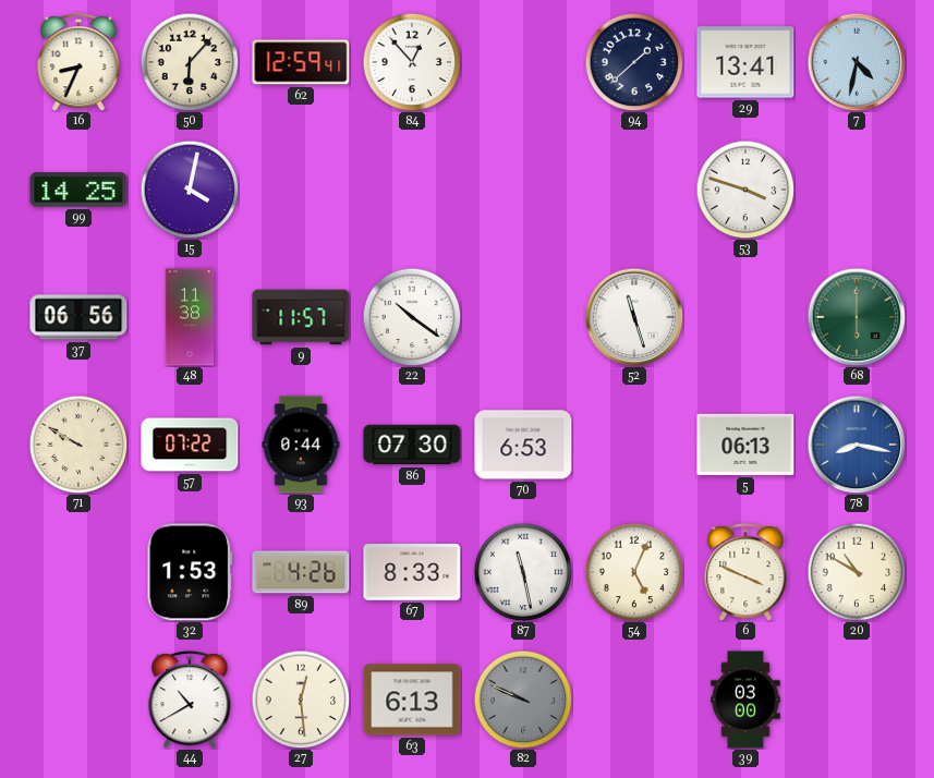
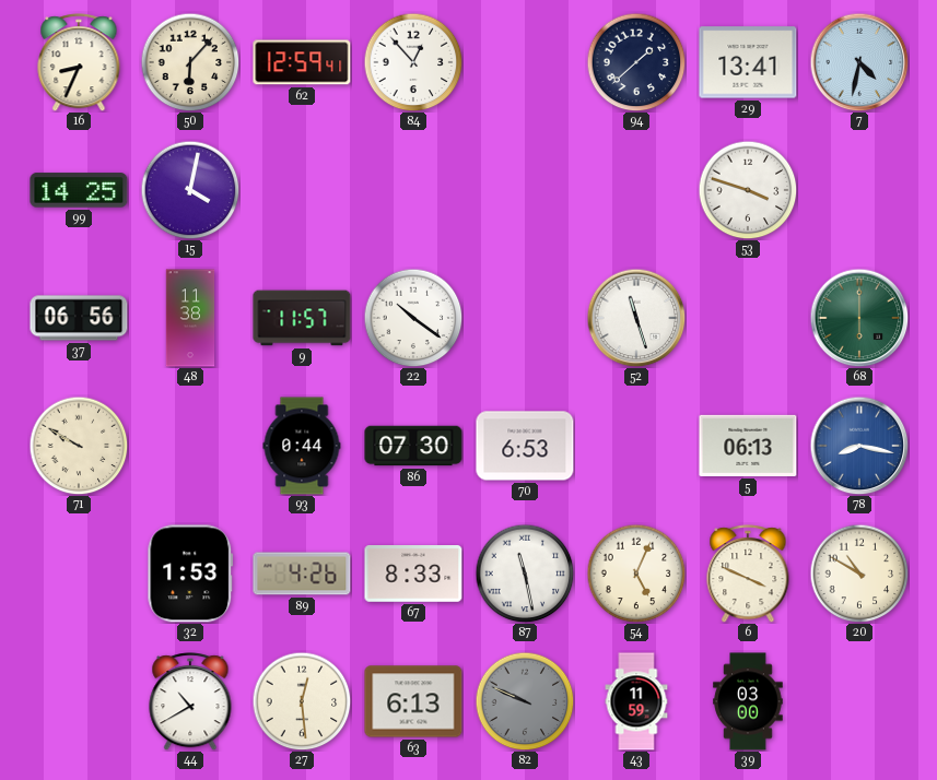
57: 07:22 -> none
43: none -> 11:59
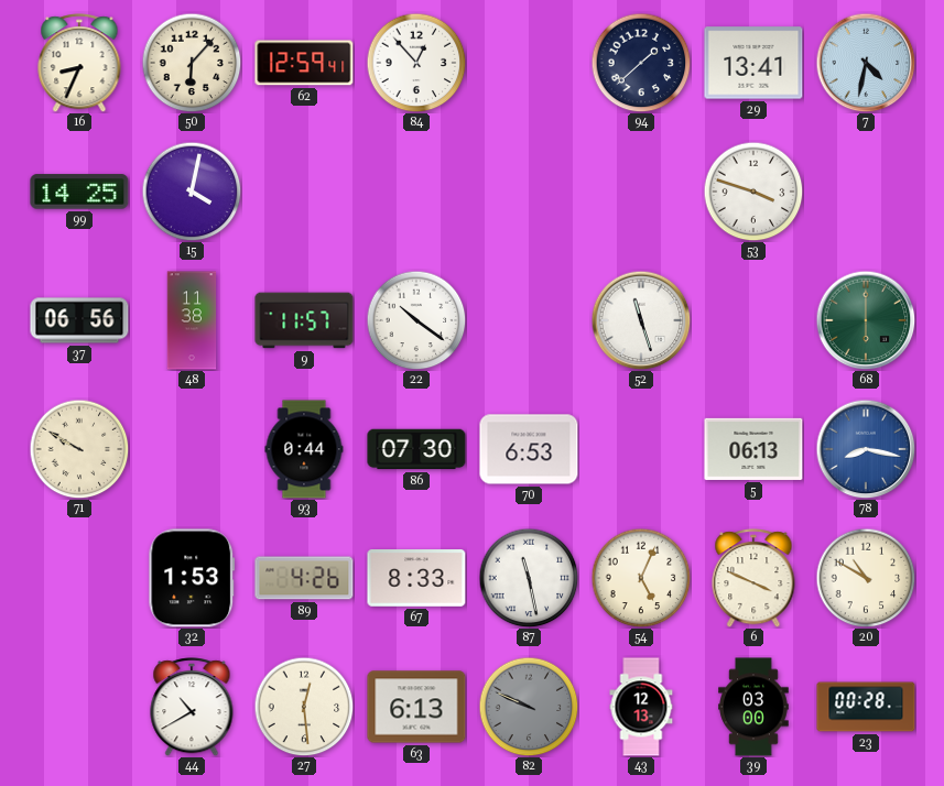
43: 11:59 -> 12:13
23: none -> 00:28
